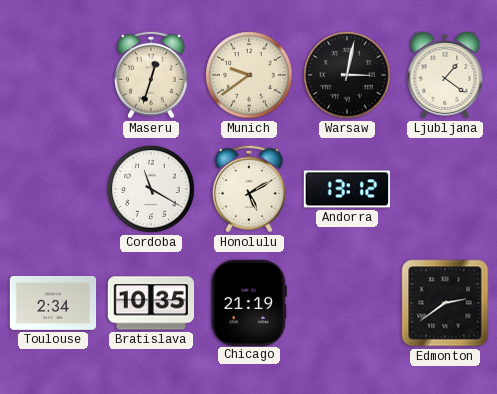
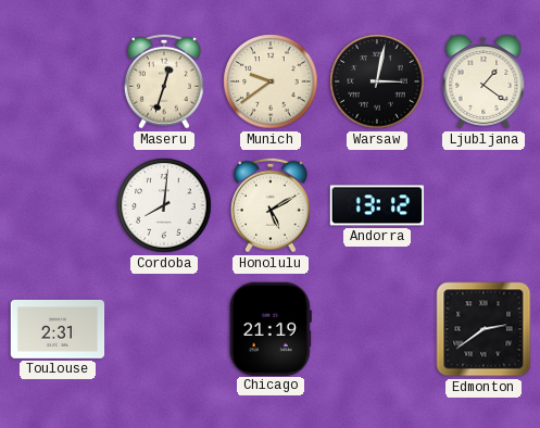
Cordoba: 11:20 -> 8:01
Toulouse: 2:34 -> 2:31
Bratislava: 10:35 -> none
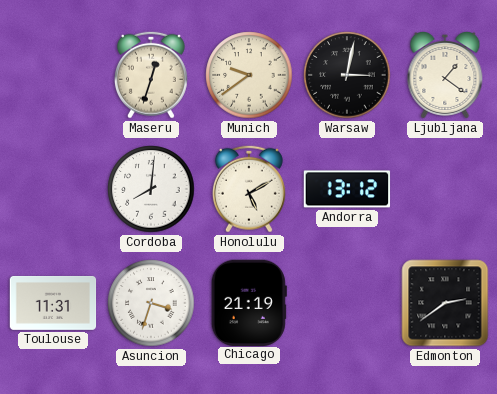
Toulouse: 2:31 -> 11:31
Asuncion: none -> 3:33
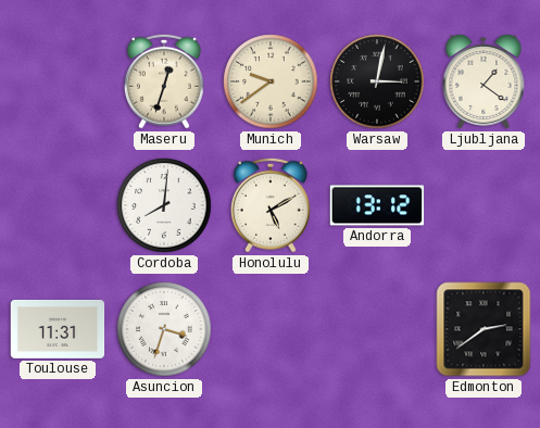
Chicago: 21:19 -> none
